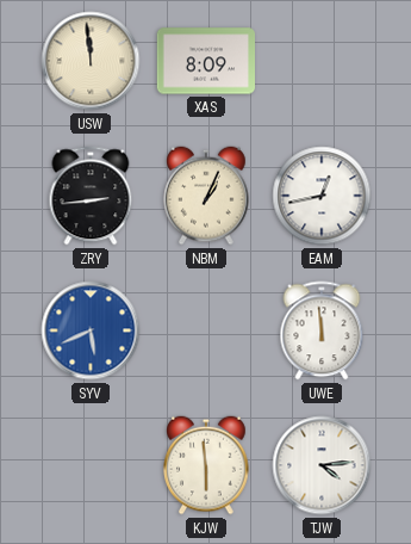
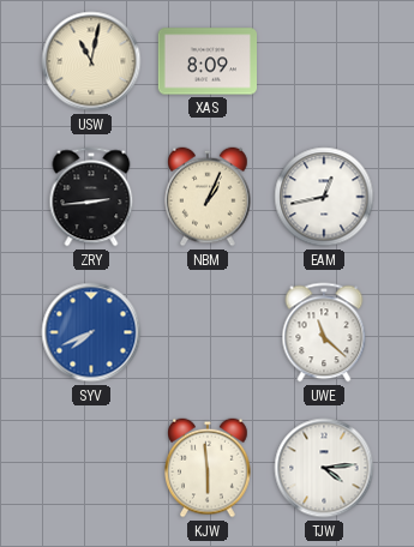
USW: 11:59 -> 11:02
SYV: 5:41 -> 7:41
UWE: 11:59 -> 11:22
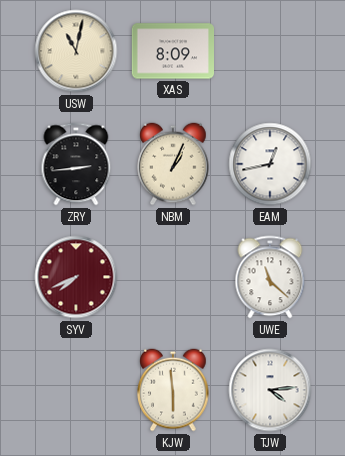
SYV dial: blue -> burgundy
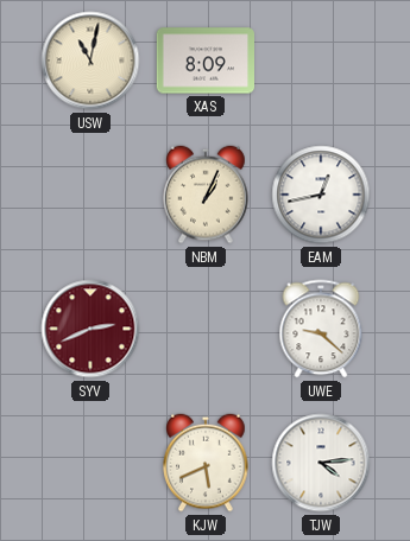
ZRY: 2:44 -> none
SYV: 7:41 -> 2:41
UWE: 11:22 -> 9:22
KJW: 5:59 -> 5:41
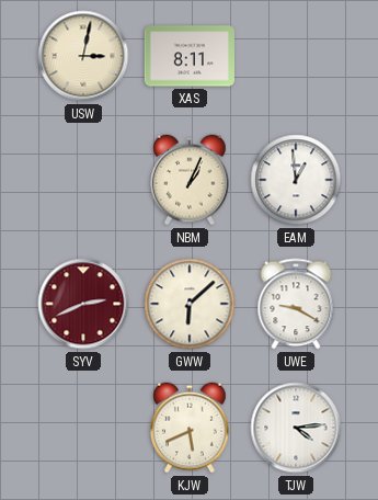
USW: 11:02 -> 3:02
XAS: 8:09 -> 8:11
EAM: 12:43 -> 12:59
GWW: none -> 6:08
UWE: 9:22 -> 9:20
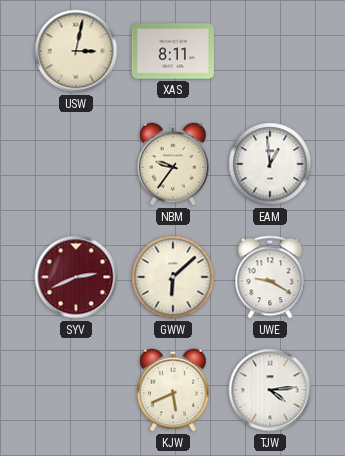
NBM: 1:04 -> 9:36
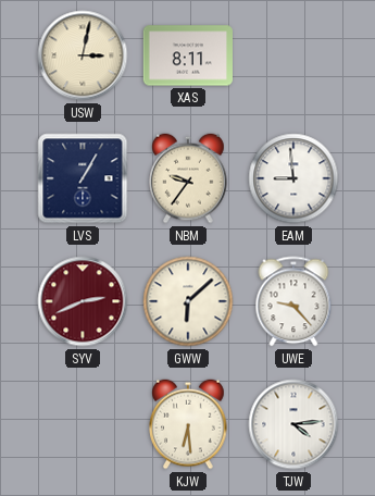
LVS: none -> 1:05
EAM: 12:59 -> 8:59
UWE: 9:20 -> 9:23
KJW: 5:41 -> 6:29
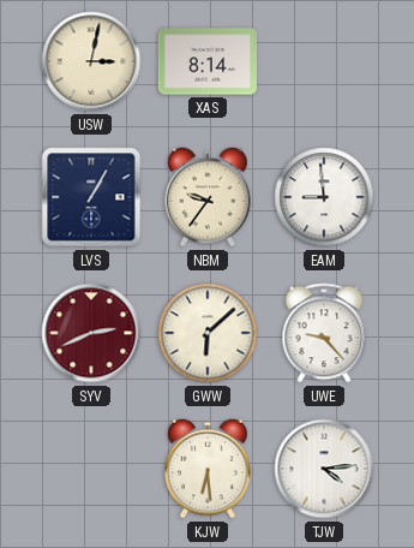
XAS: 8:11 -> 8:14
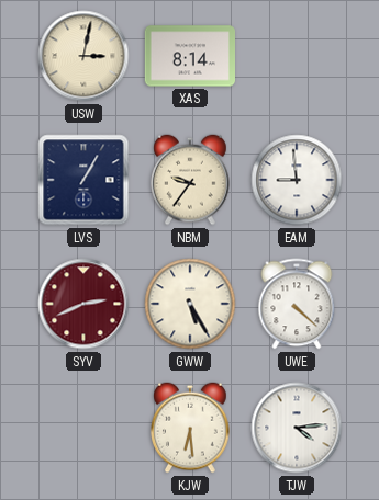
GWW: 6:08 -> 5:25
UWE: 9:23 -> 4:22
